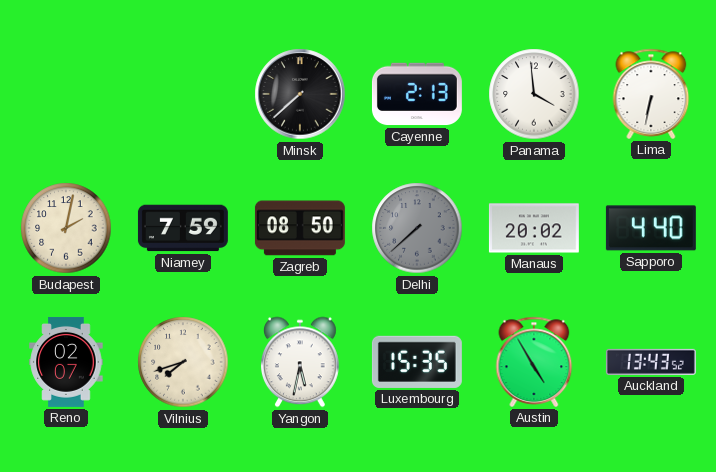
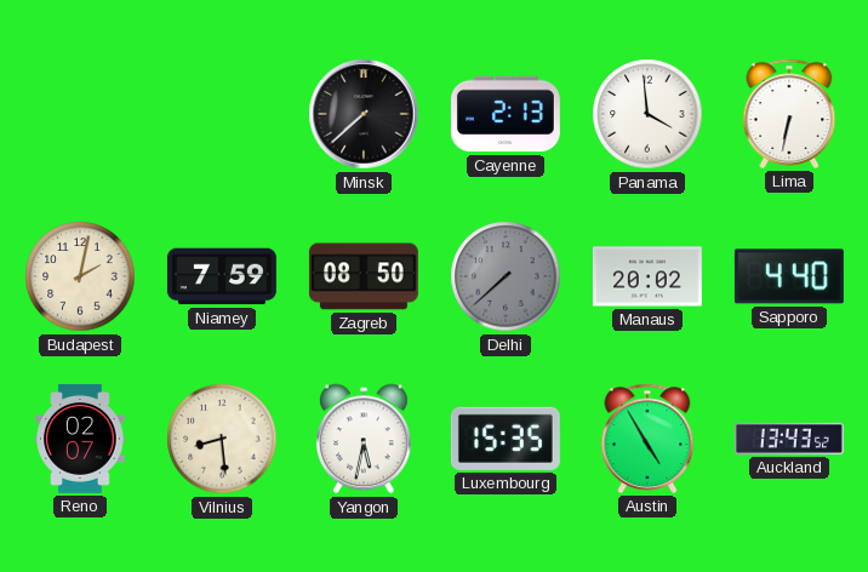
Vilnius: 7:42 -> 8:29
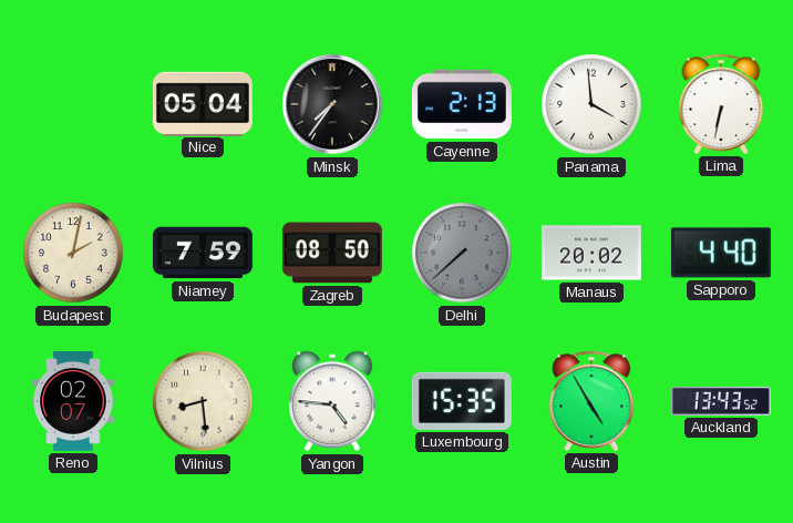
Nice: none -> 05:04
Minsk: 7:38 -> 7:36
Yangon: 5:32 -> 4:46
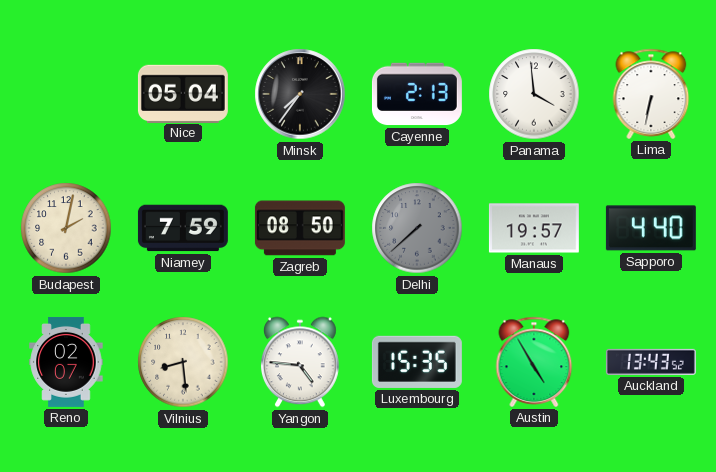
Manaus: 20:02 -> 19:57
